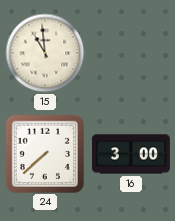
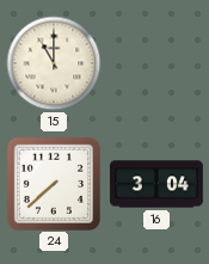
15: 10:59 -> 11:00
16: 3:00 -> 3:04
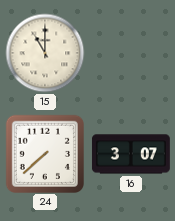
16: 3:04 -> 3:07
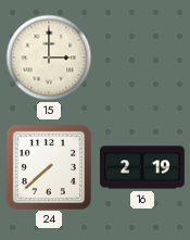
15: 11:00 -> 3:00
16: 3:07 -> 2:19
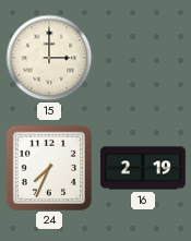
24: 7:38 -> 7:34
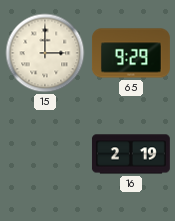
65: none -> 9:29
24: 7:34 -> none
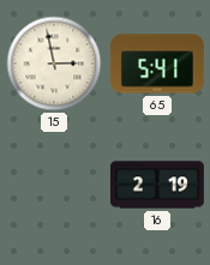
15: 3:00 -> 2:58
65: 9:29 -> 5:41
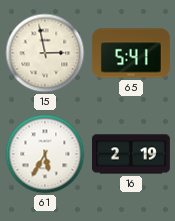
61: none -> 5:35
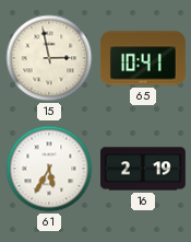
65: 5:41 -> 10:41
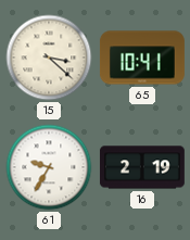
15: 2:58 -> 3:22
61: 5:35 -> 9:35
